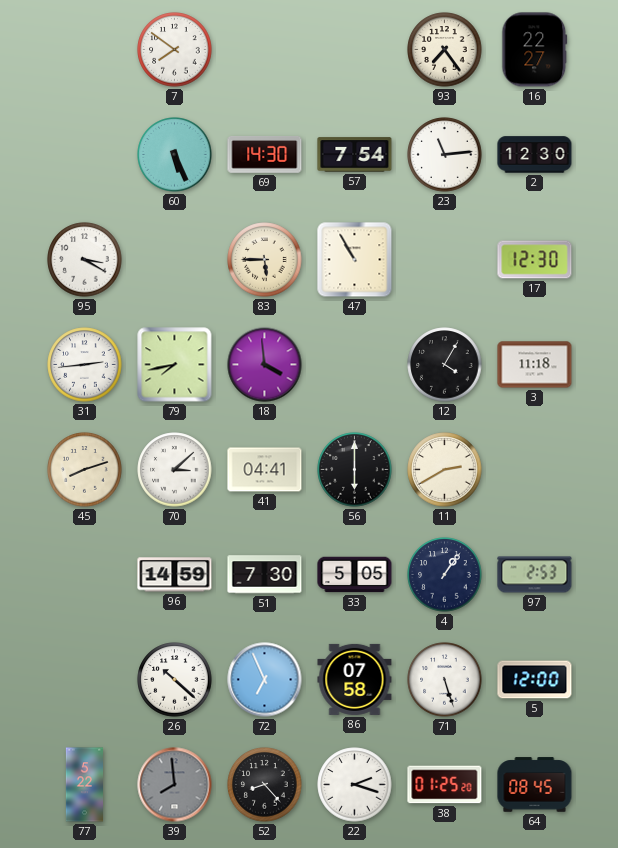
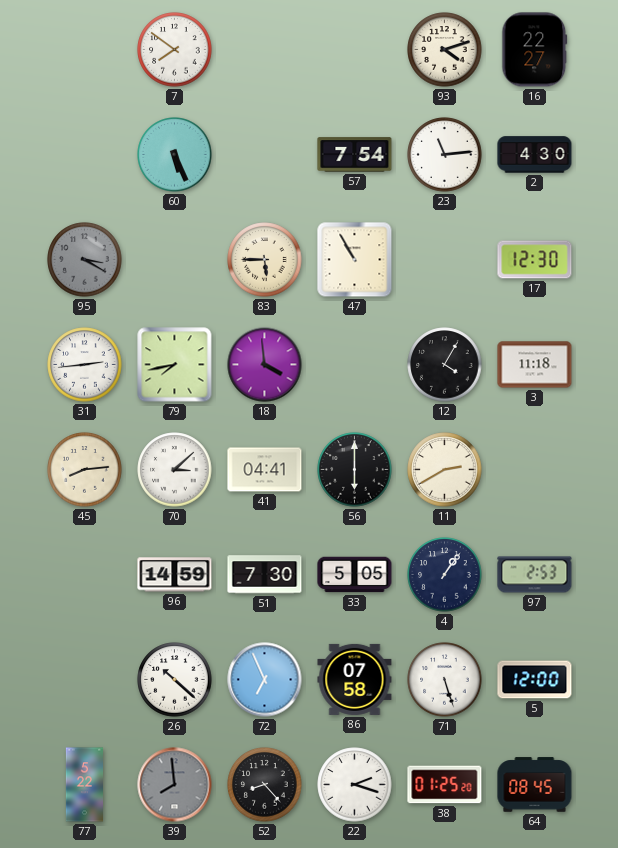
93: 7:24 -> 4:12
69: 14:30 -> none
2: 12:30 -> 4:30
95 dial: white -> grey
45: 8:12 -> 8:14
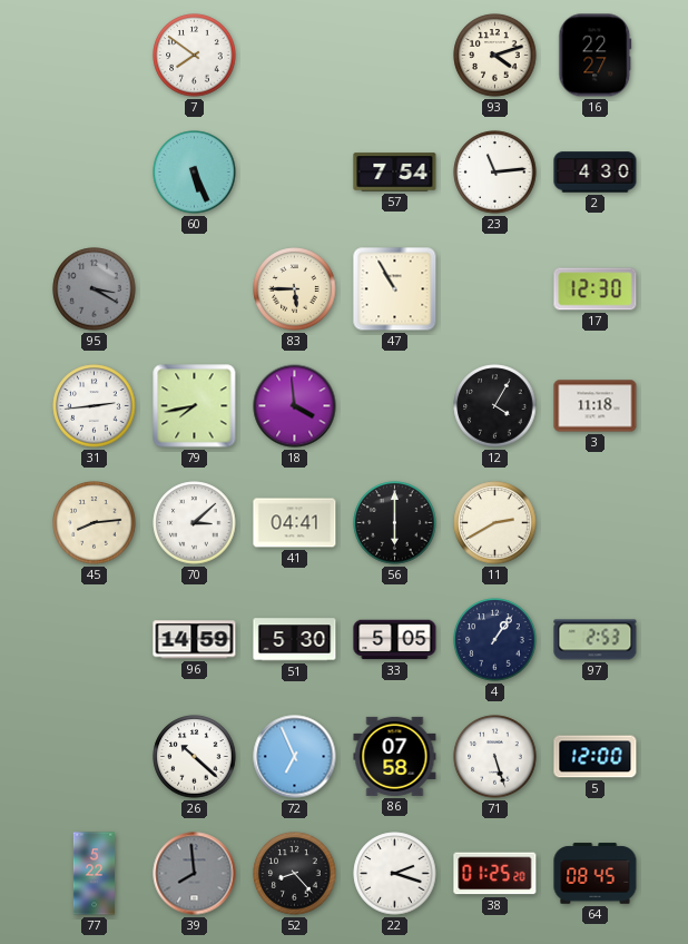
51: 7:30 -> 5:30
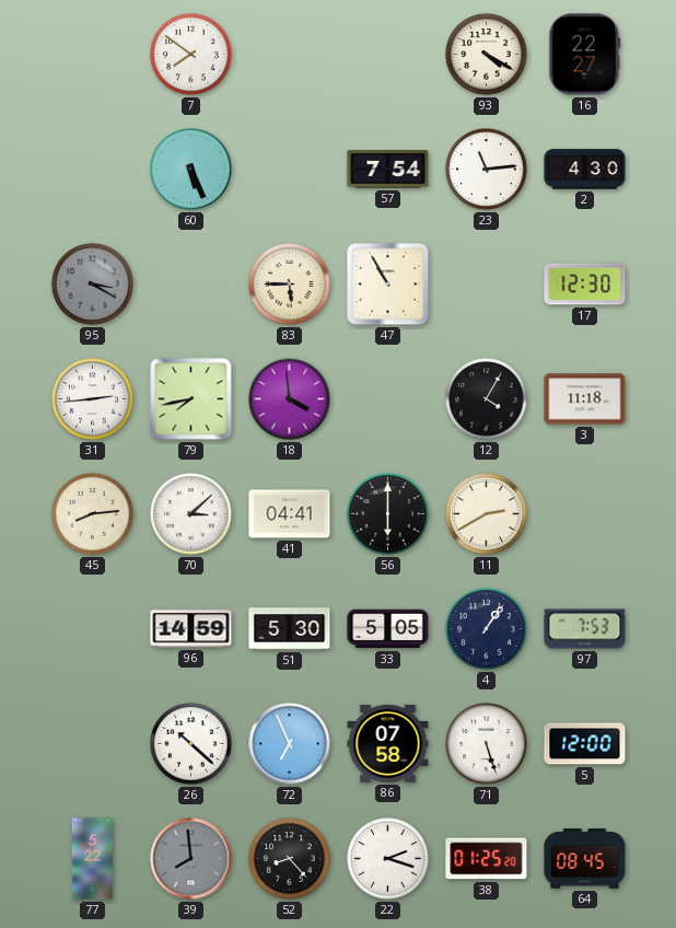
93: 4:12 -> 4:20
97: 2:53 -> 7:53
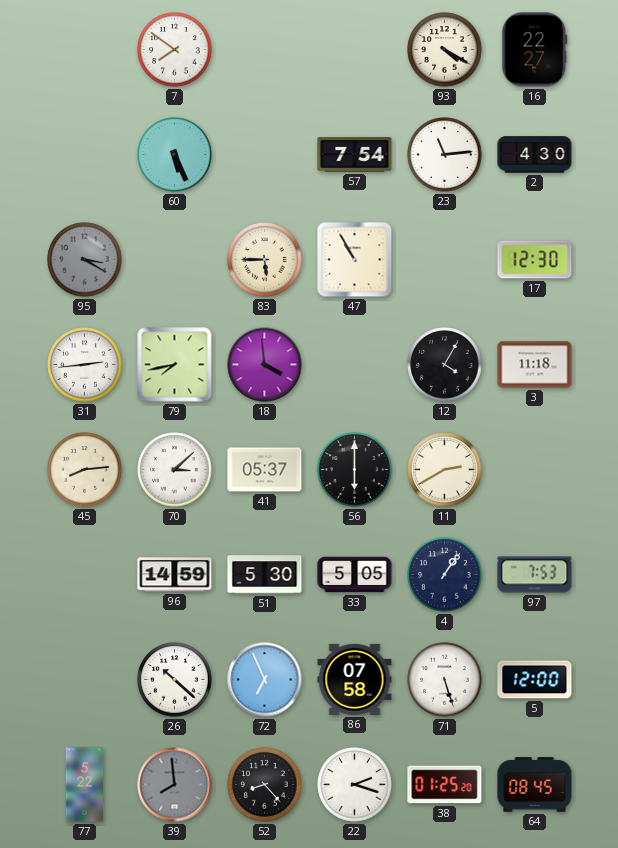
41: 04:41 -> 05:37
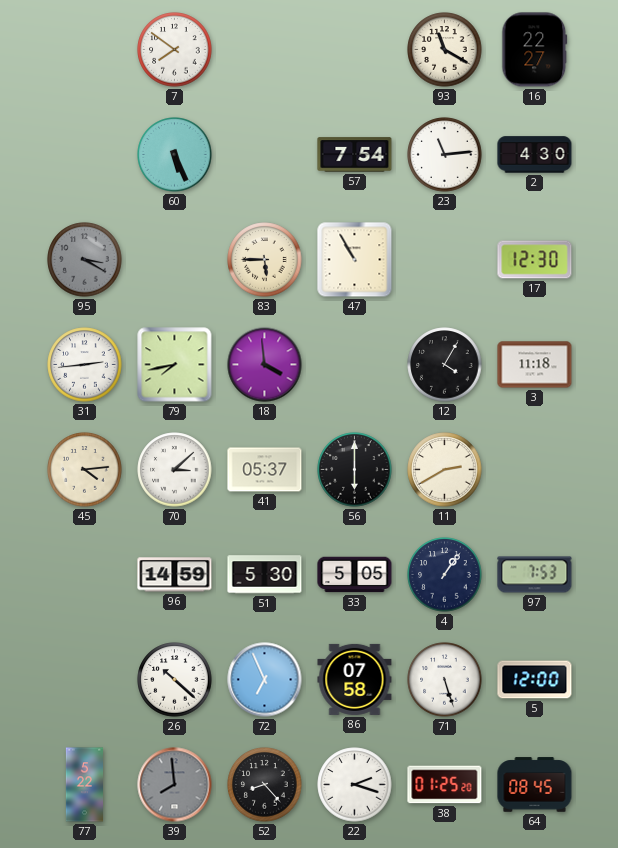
93: 4:20 -> 11:20
45: 8:14 -> 4:14
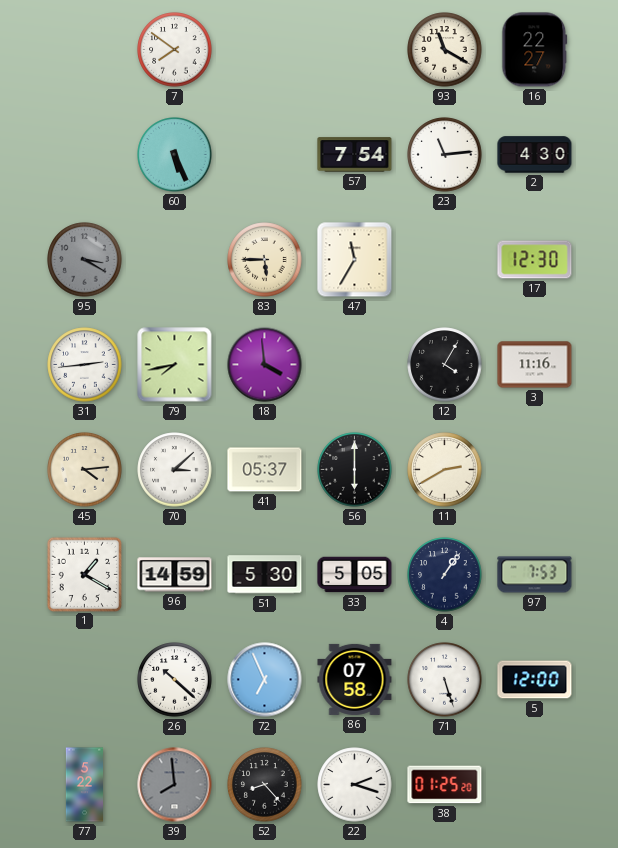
47: 10:55 -> 11:35
3: 11:18 -> 11:16
1: none -> 1:20
64: 08:45 -> none
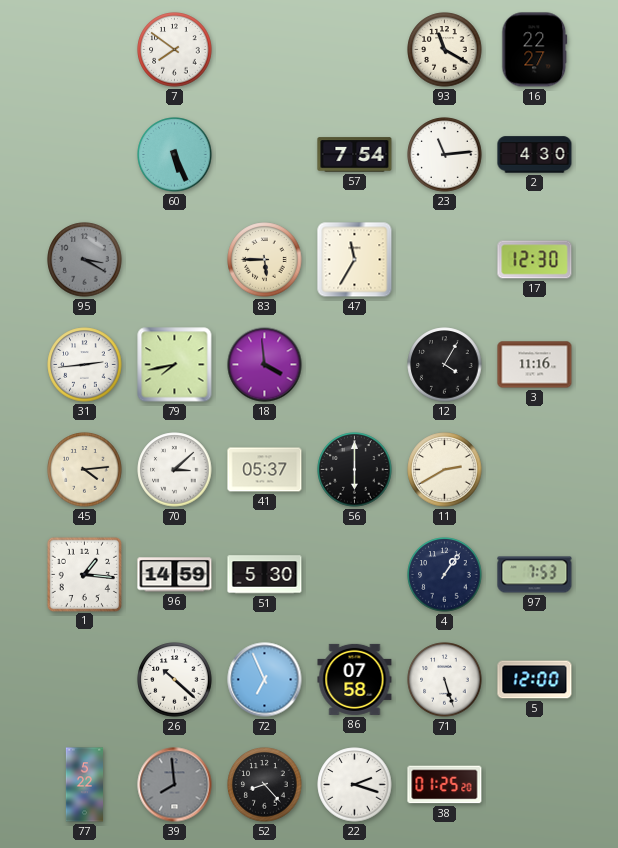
1: 1:20 -> 1:16
33: 5:05 -> none
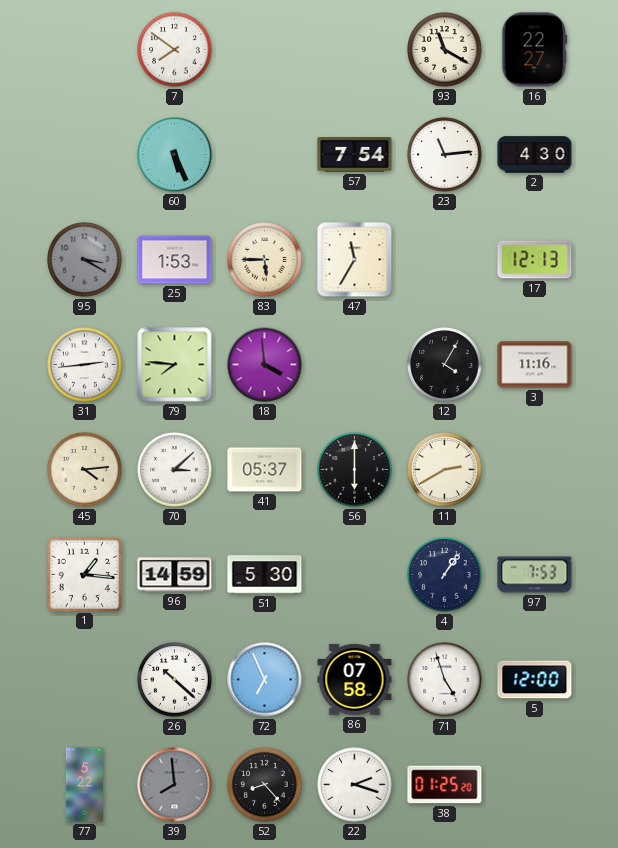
25: none -> 1:53
17: 12:30 -> 12:13
79: 7:43 -> 7:46
71: 5:27 -> 4:57
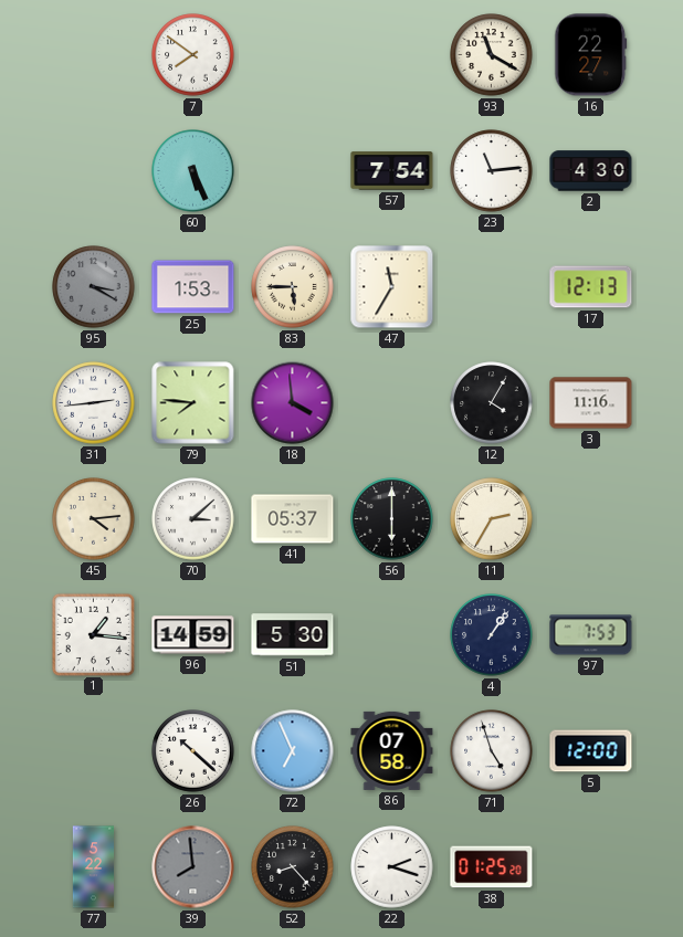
11: 2:40 -> 2:35
